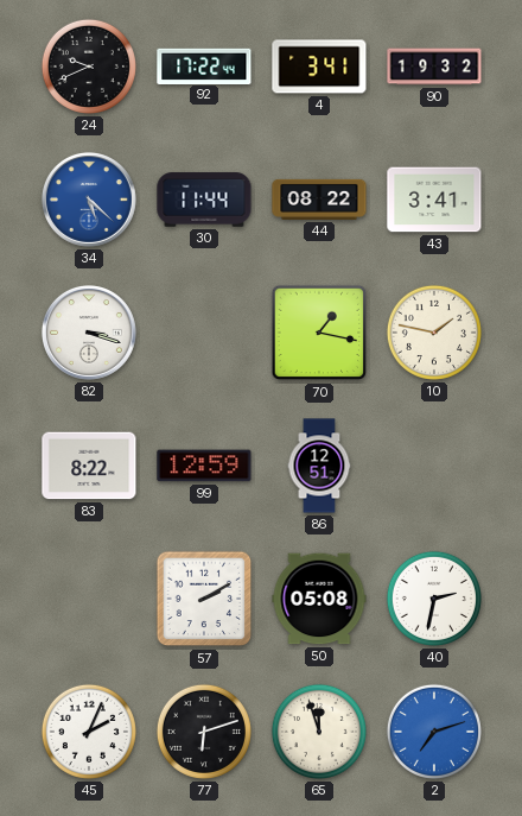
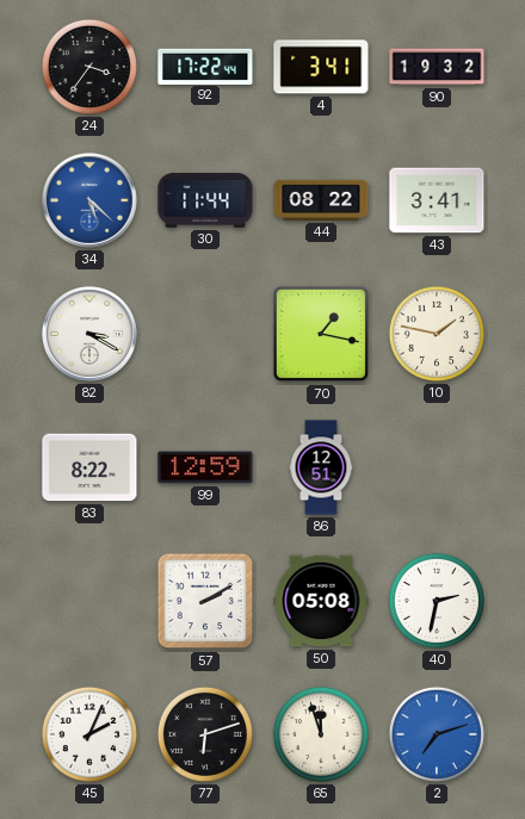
24: 9:41 -> 3:36
82: 3:18 -> 3:20
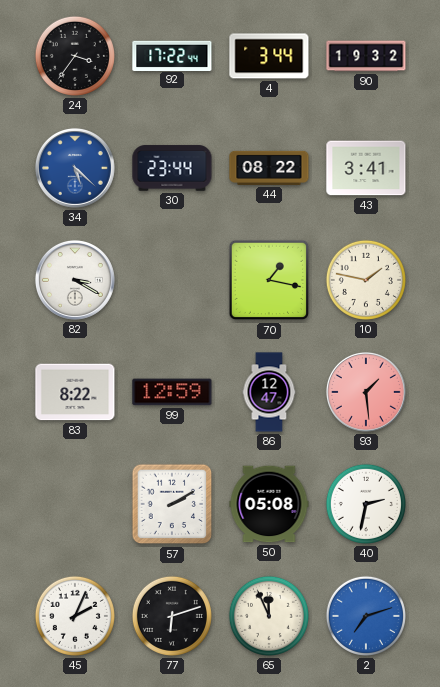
4: 3:41 -> 3:44
30: 11:44 -> 23:44
86: 12:51 -> 12:47
93: none -> 1:29
65: 11:57 -> 11:56
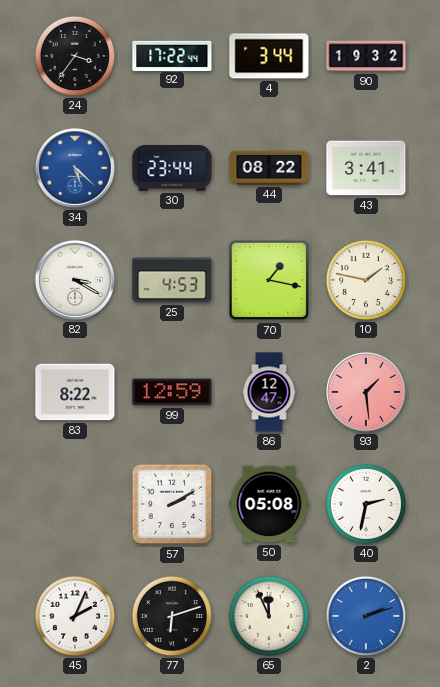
25: none -> 4:53
2: 7:12 -> 2:12
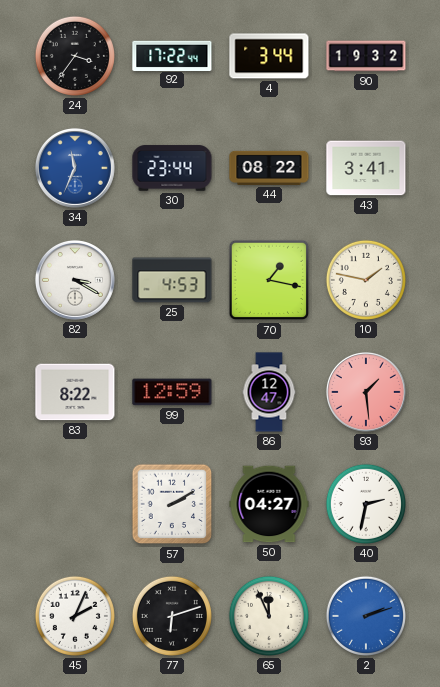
34: 5:22 -> 11:34
50: 05:08 -> 04:27
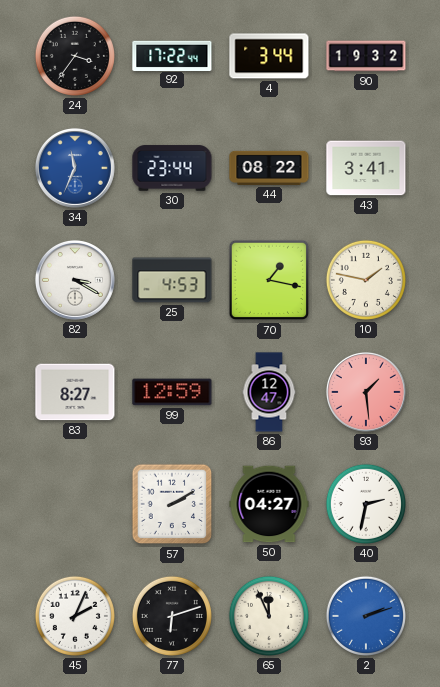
83: 8:22 -> 8:27
